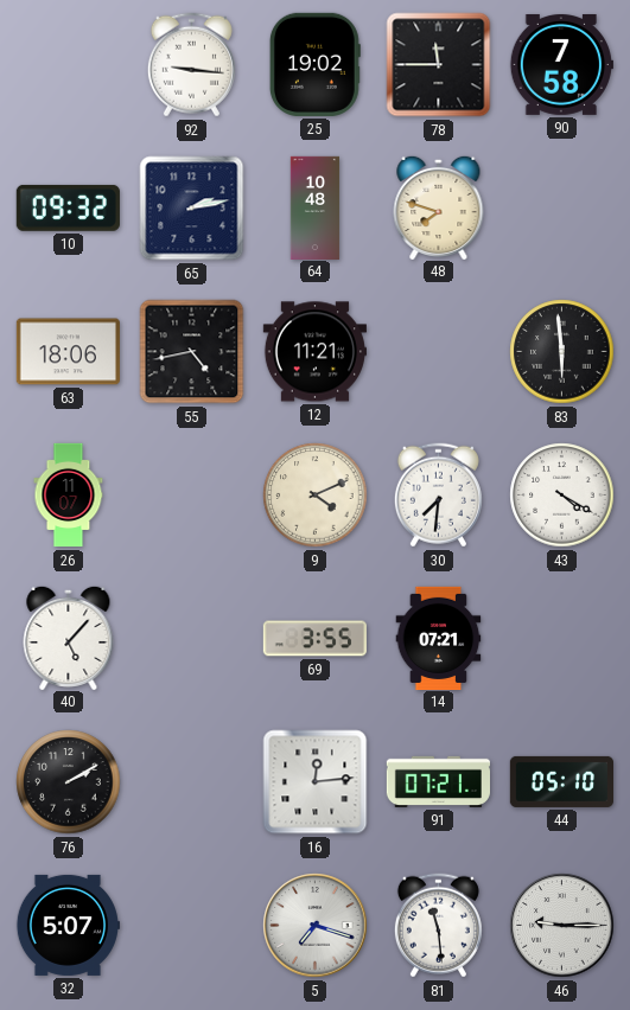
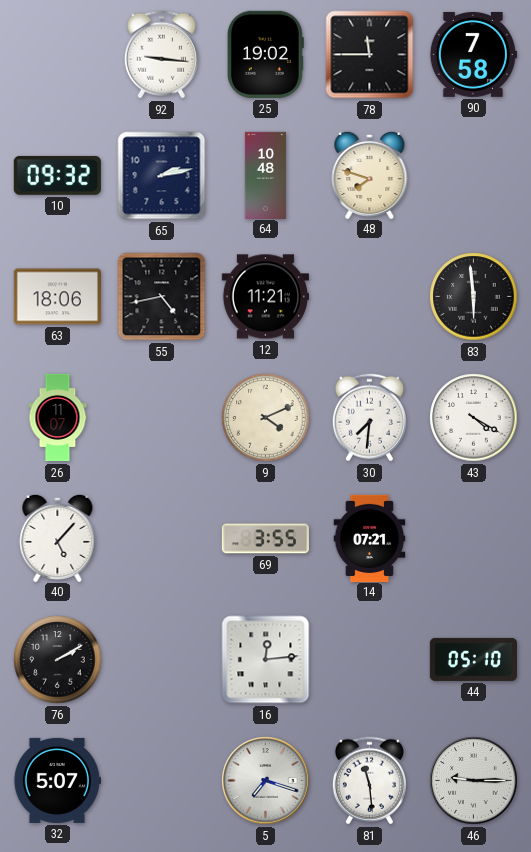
91: 07:21 -> none
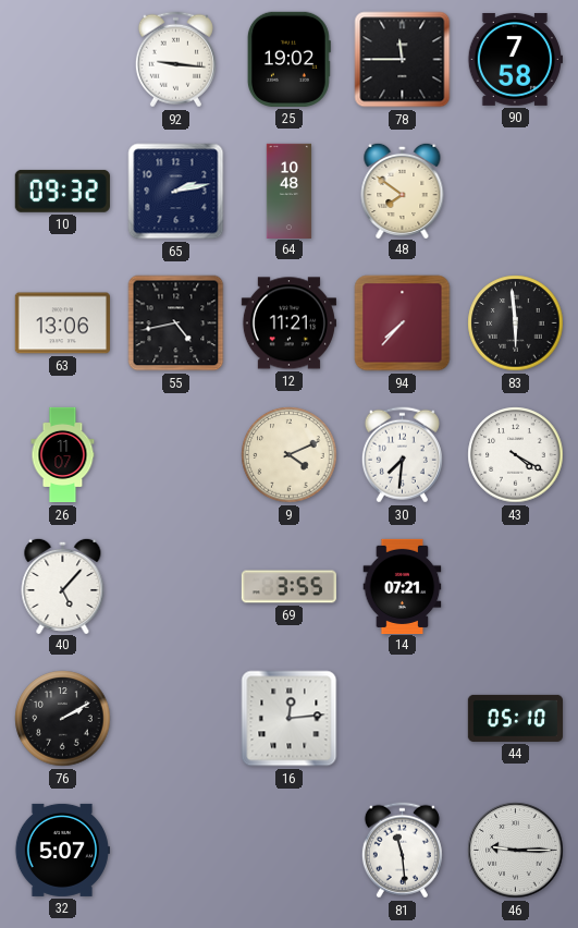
48: 7:48 -> 7:51
63: 18:06 -> 13:06
94: none -> 7:37
5: 7:18 -> none
